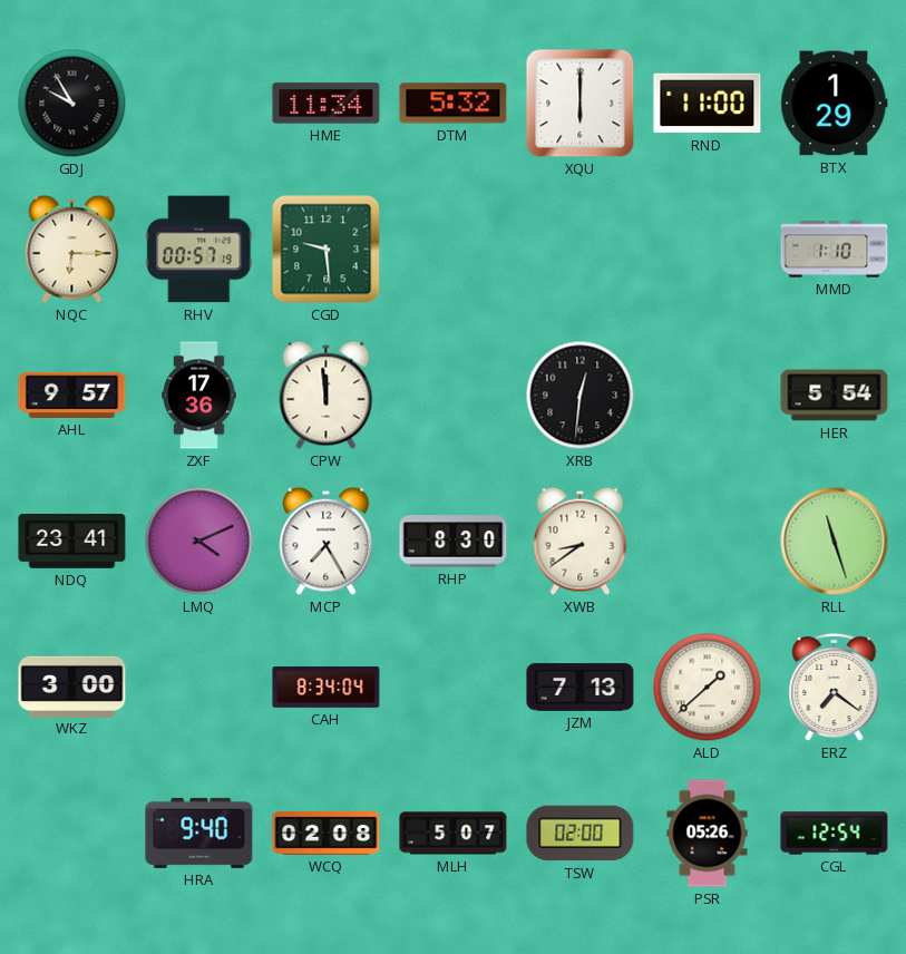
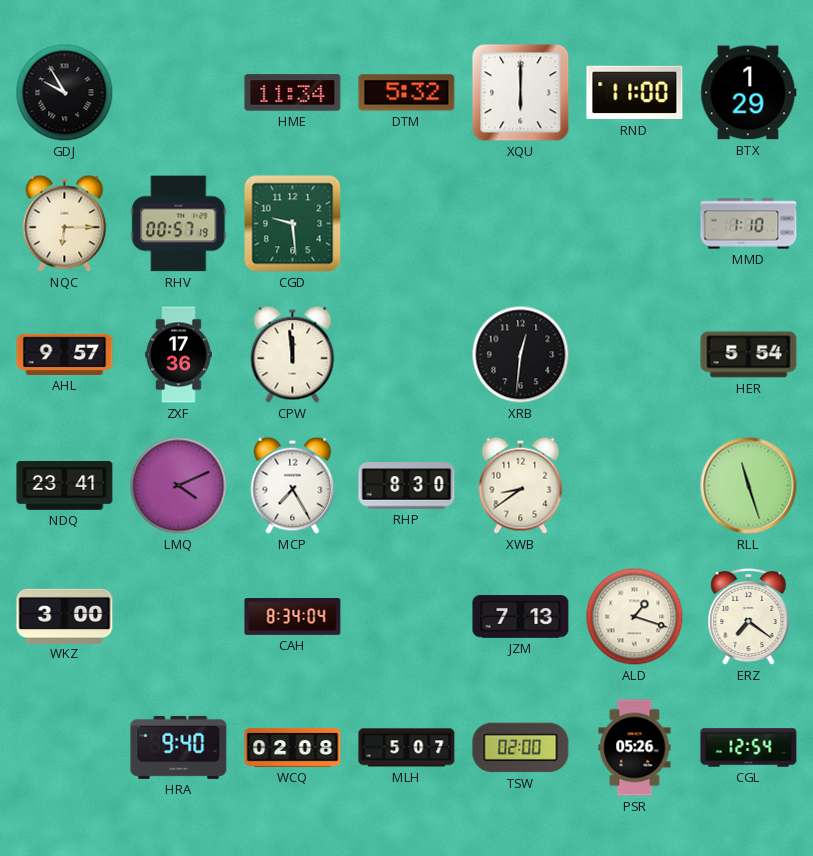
ALD: 1:38 -> 1:18
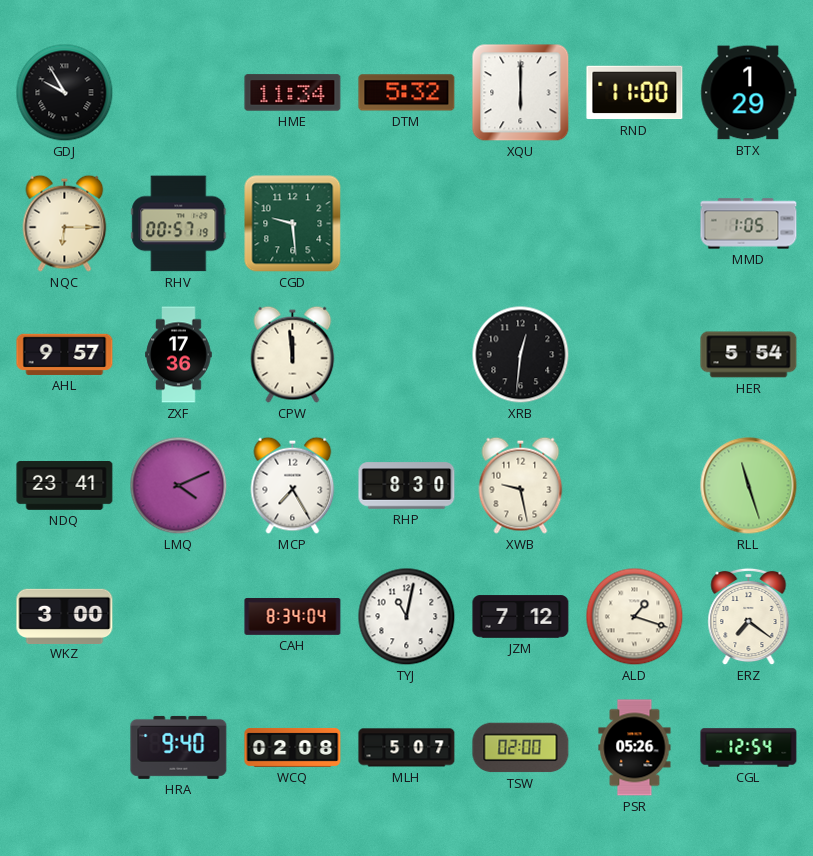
MMD: 1:10 -> 1:05
XWB: 8:39 -> 9:28
TYJ: none -> 11:02
JZM: 7:13 -> 7:12
